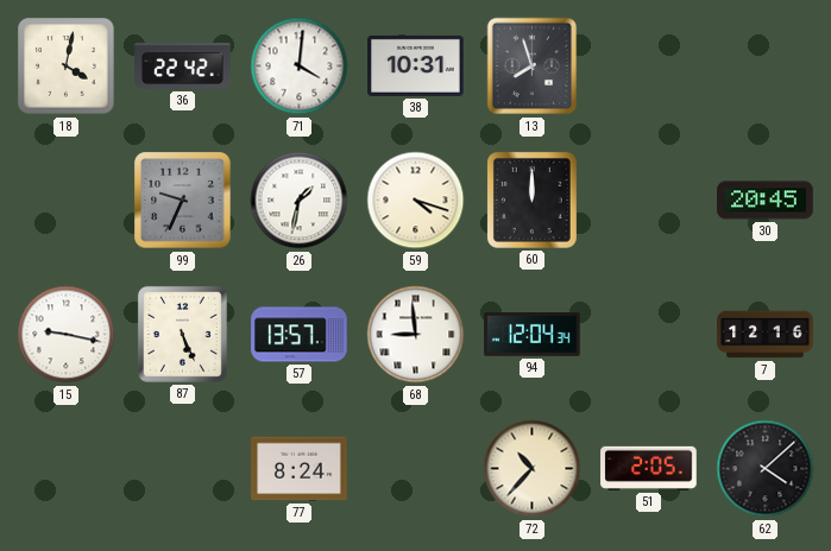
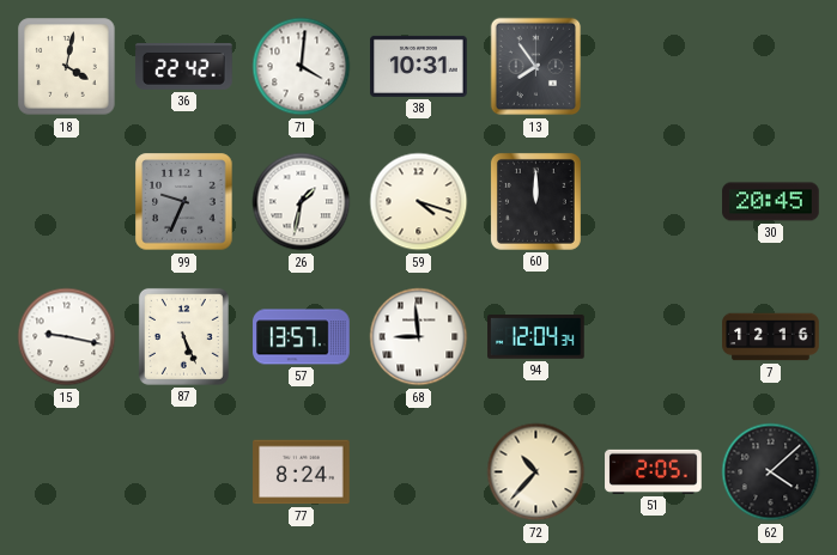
13: 7:57 -> 7:54
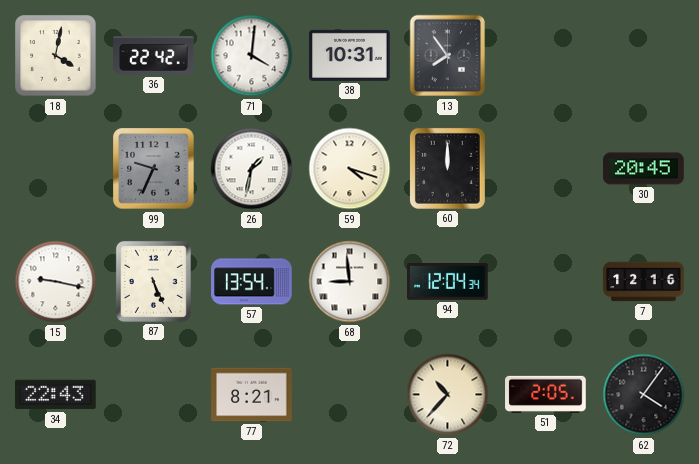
57: 13:57 -> 13:54
34: none -> 22:43
77: 8:24 -> 8:21
62: 4:08 -> 4:06
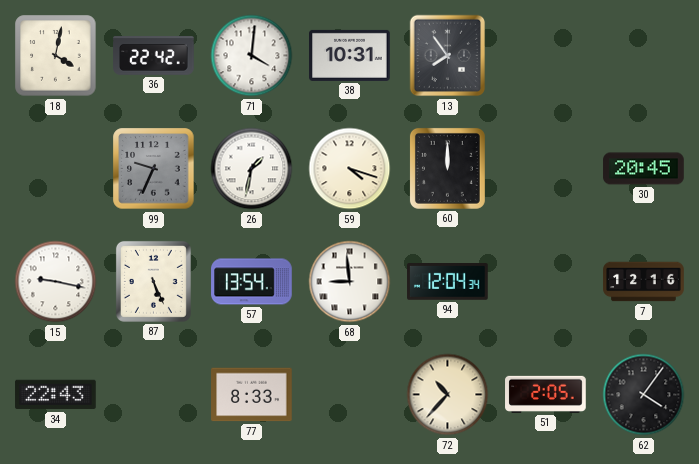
77: 8:21 -> 8:33
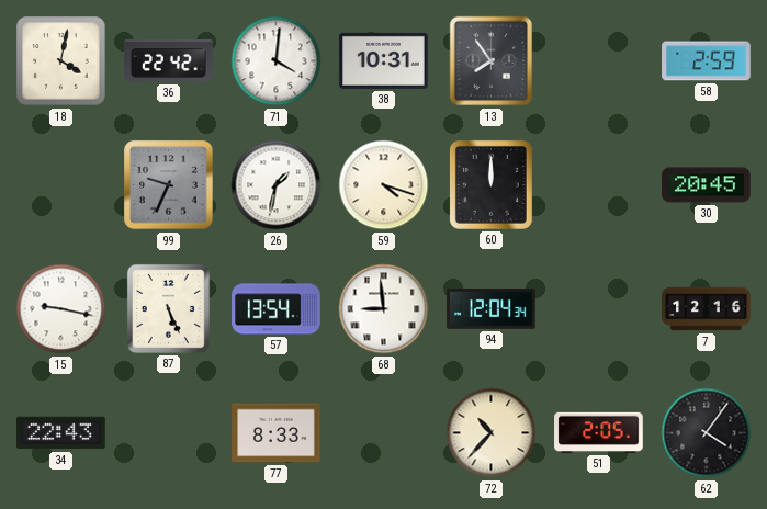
58: none -> 2:59
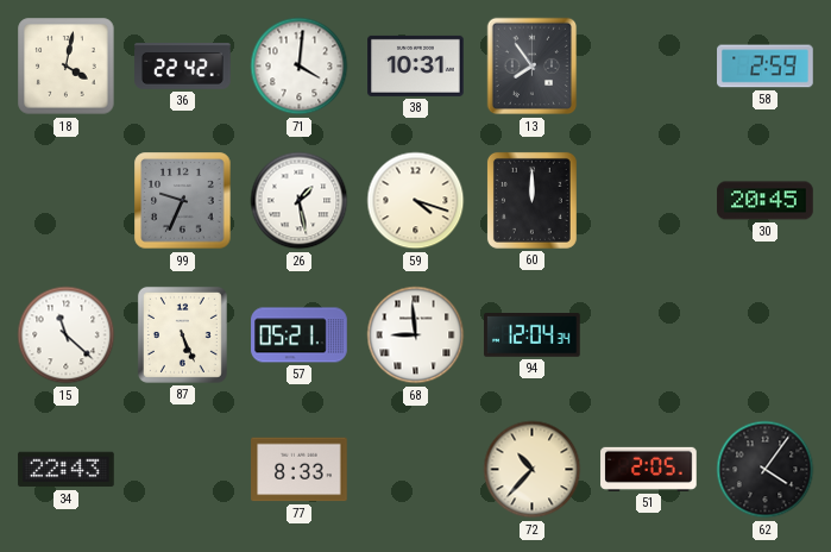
26: 1:32 -> 1:28
15: 9:17 -> 11:22
57: 13:54 -> 05:21
7: 12:16 -> none
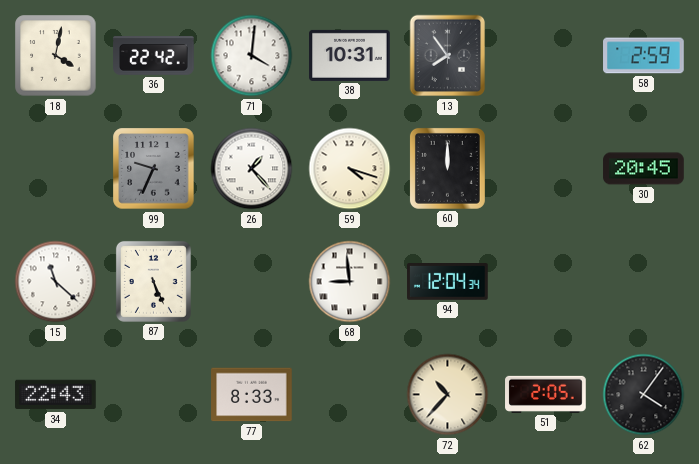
26: 1:28 -> 1:23
57: 05:21 -> none
